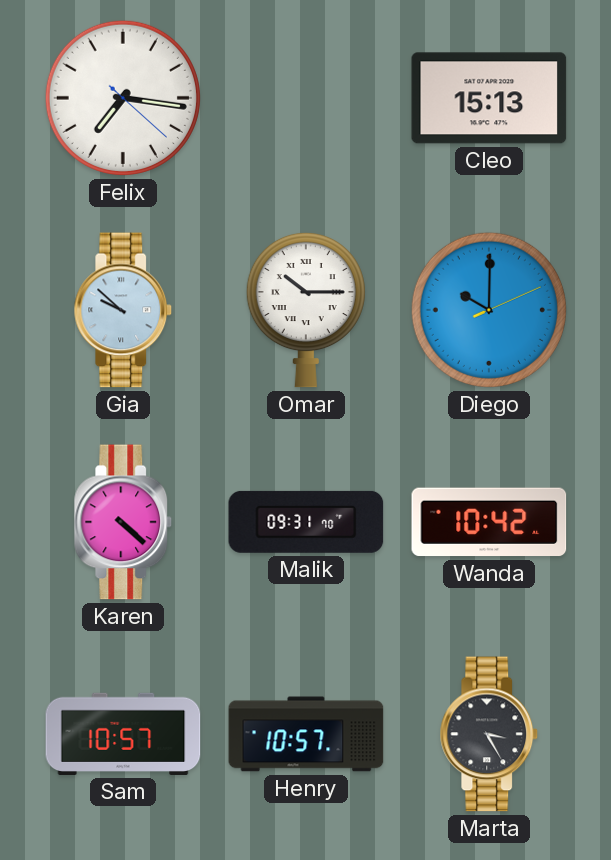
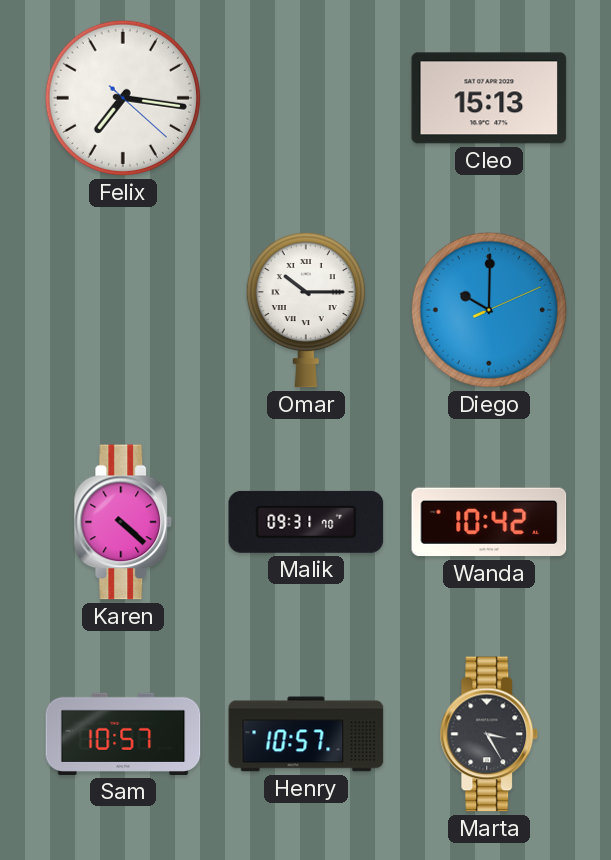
Gia: 9:52 -> none
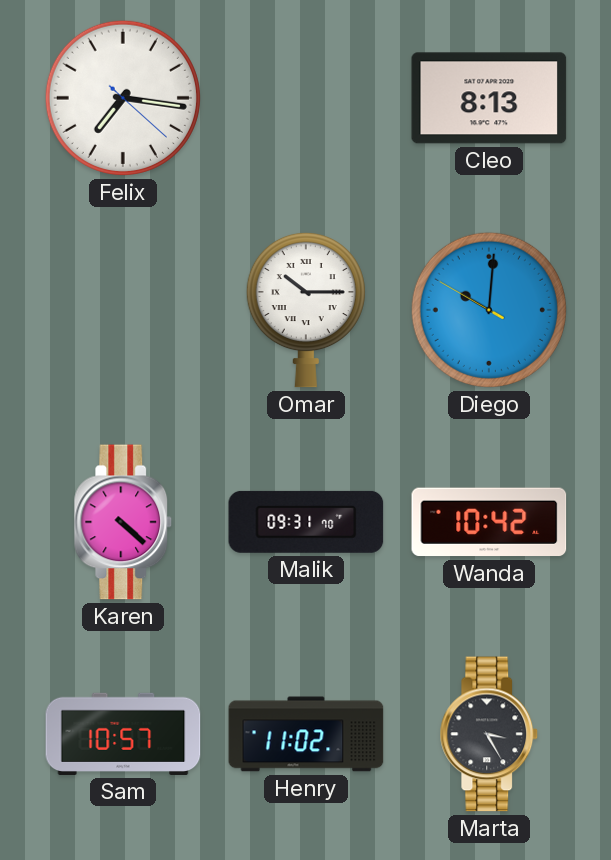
Cleo: 15:13 -> 8:13
Diego: 10:00:11 -> 10:00:50
Henry: 10:57 -> 11:02
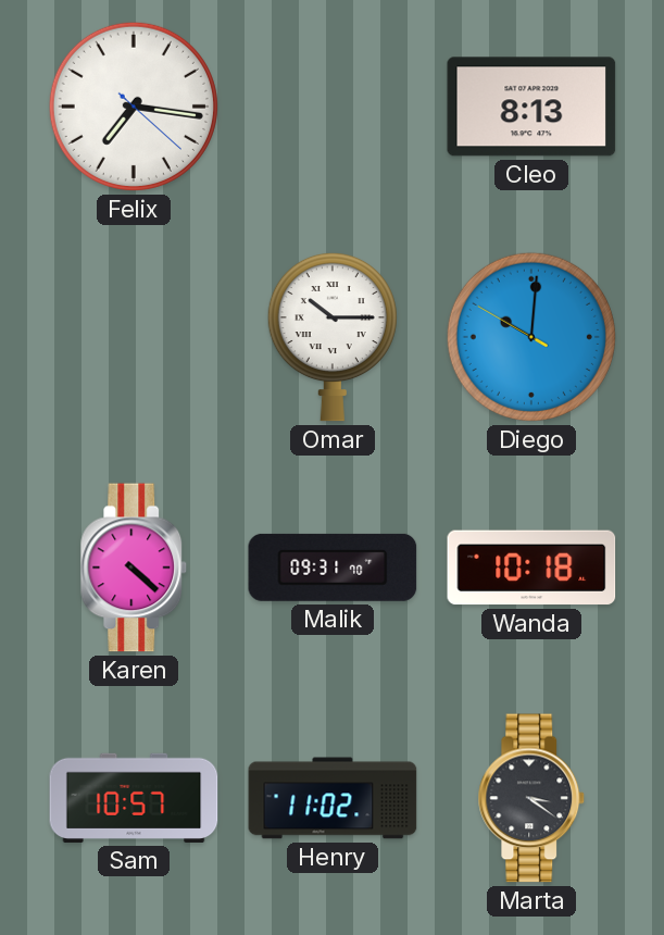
Wanda: 10:42 -> 10:18
Marta: 3:25 -> 3:21
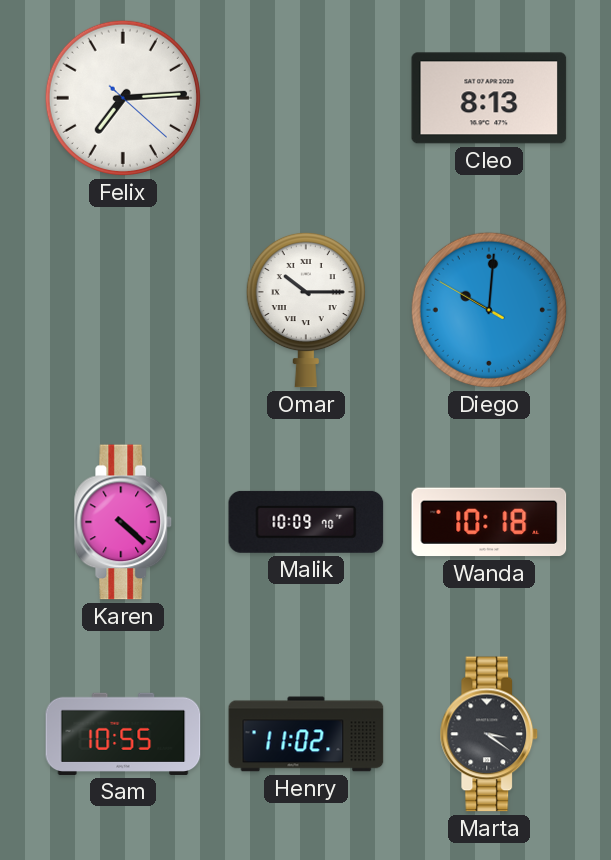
Felix: 7:16 -> 7:14
Malik: 09:31 -> 10:09
Sam: 10:57 -> 10:55
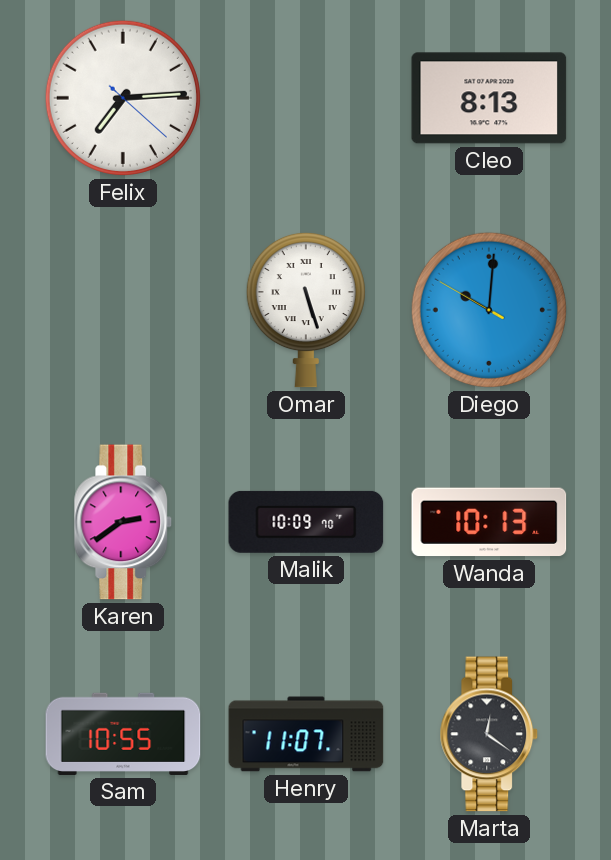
Omar: 10:15 -> 5:27
Karen: 4:22 -> 2:39
Wanda: 10:18 -> 10:13
Henry: 11:02 -> 11:07
Marta: 3:21 -> 12:21
